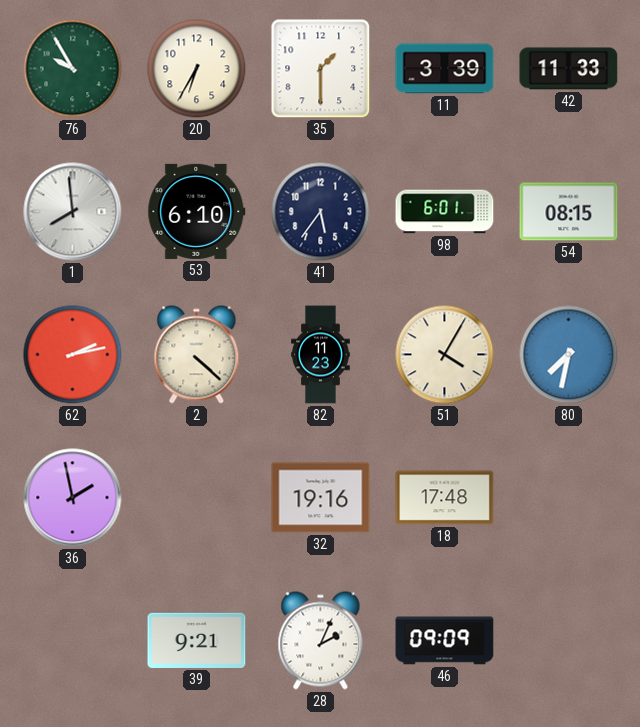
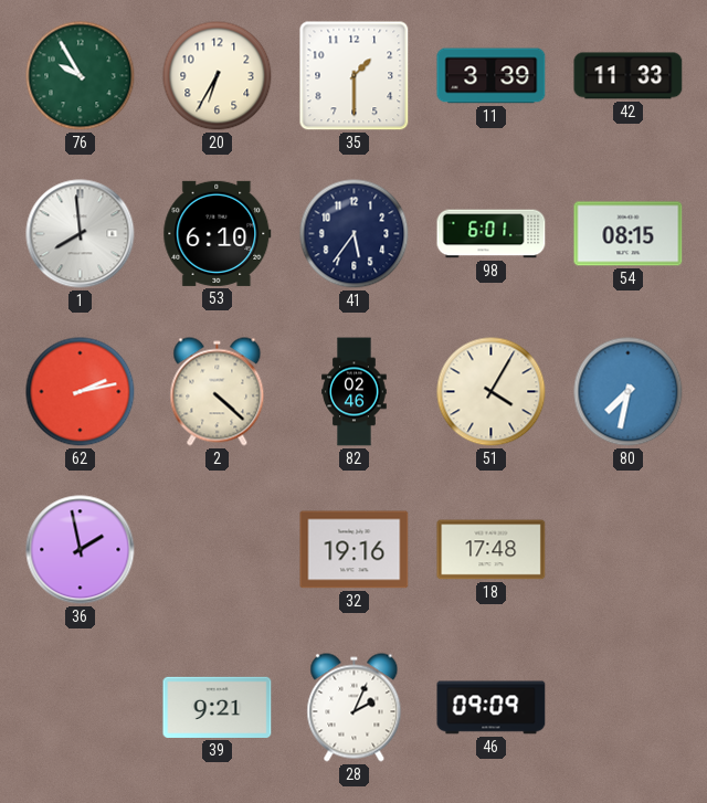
82: 11:23 -> 02:46
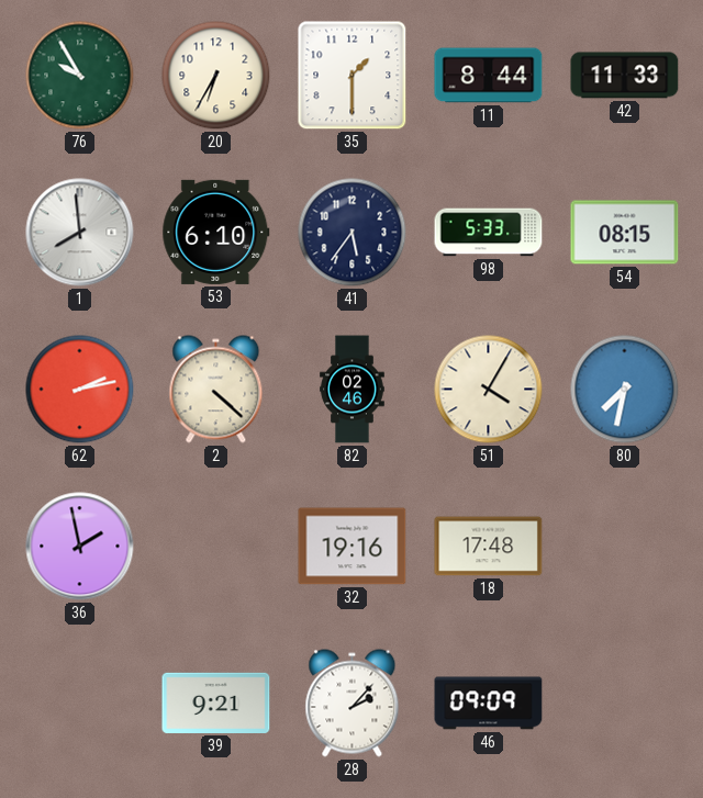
11: 3:39 -> 8:44
98: 6:01 -> 5:33
28: 2:04 -> 2:07
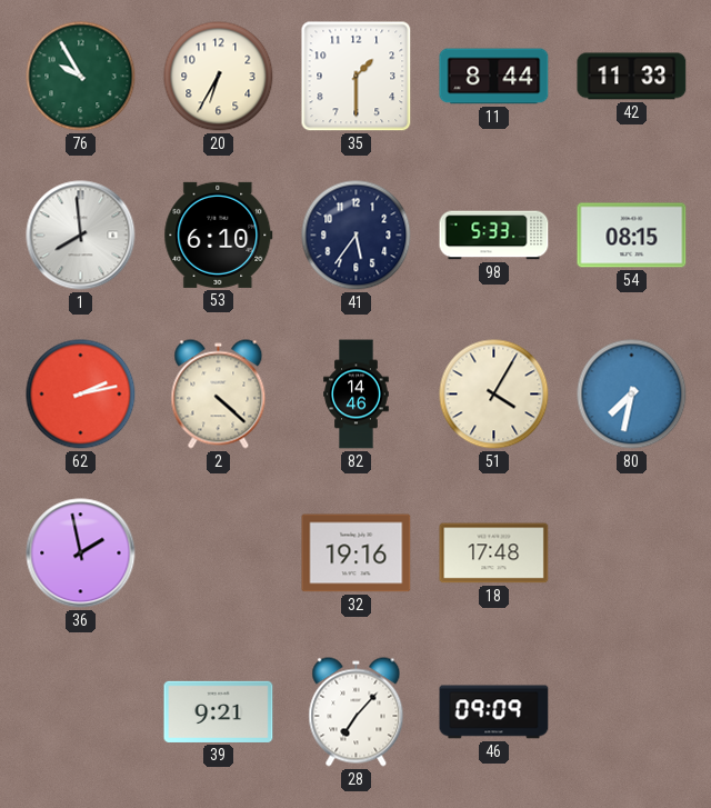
82: 02:46 -> 14:46
28: 2:07 -> 7:07
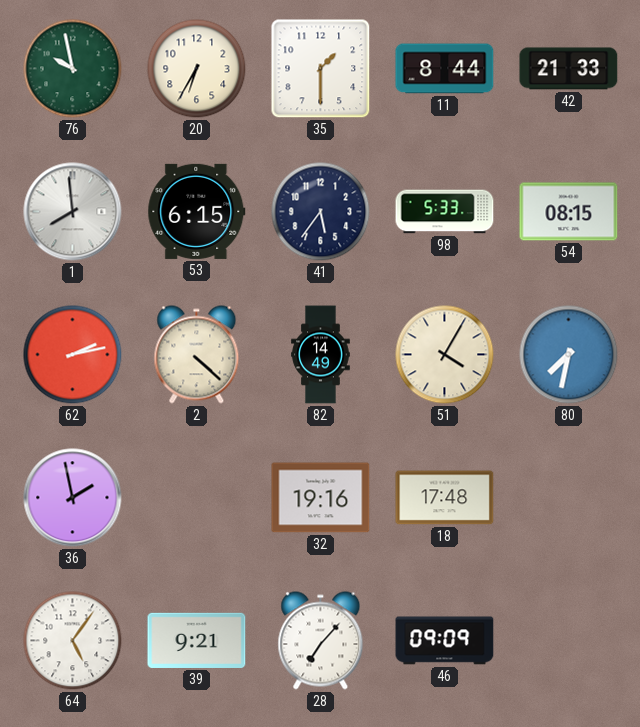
76: 9:55 -> 9:58
42: 11:33 -> 21:33
53: 6:10 -> 6:15
82: 14:46 -> 14:49
64: none -> 5:06
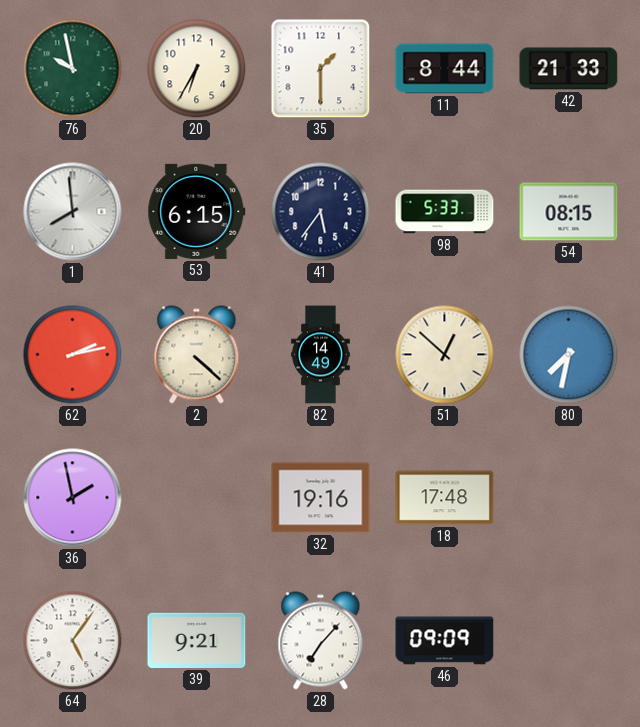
51: 4:05 -> 12:52
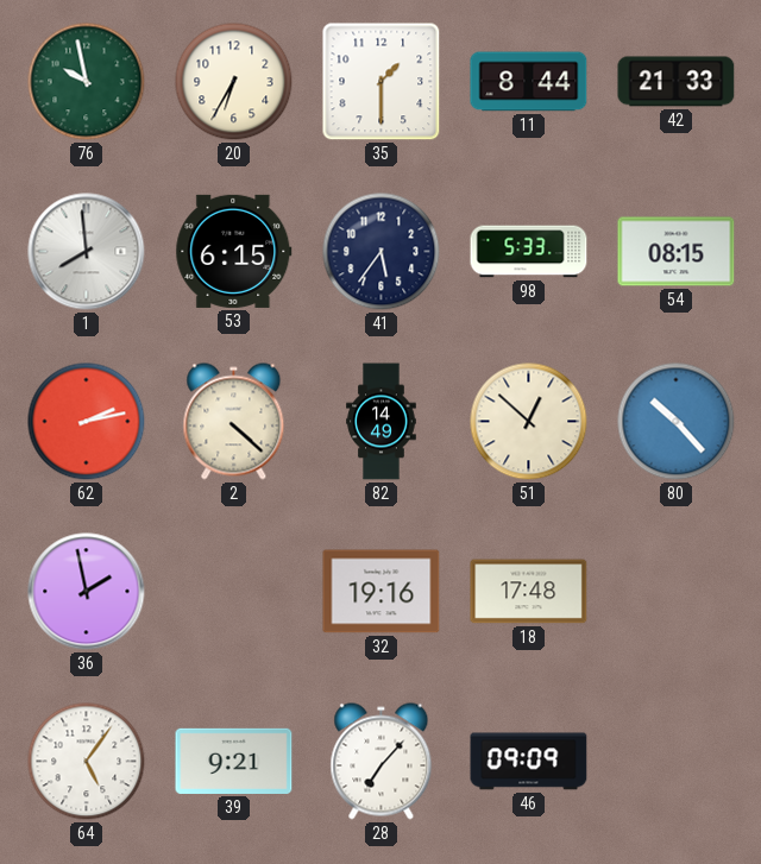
80: 7:32 -> 10:23
